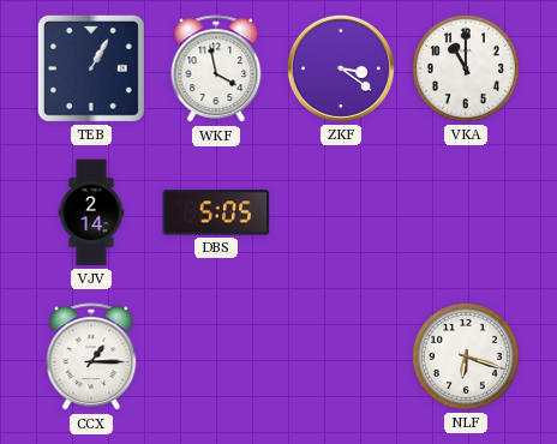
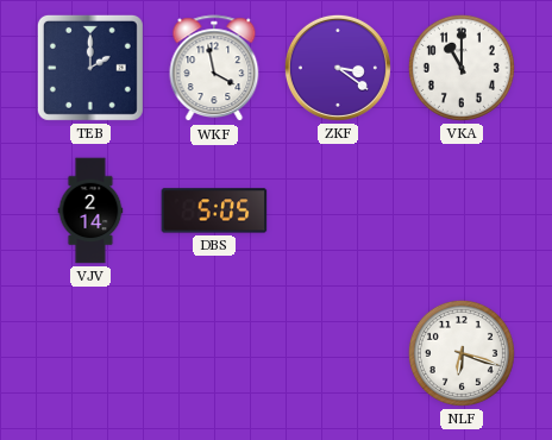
TEB: 1:05 -> 2:00
CCX: 1:15 -> none
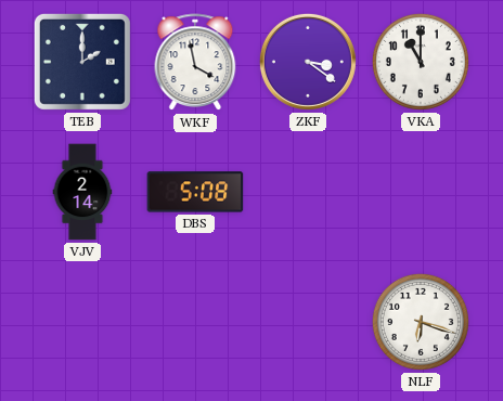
DBS: 5:05 -> 5:08
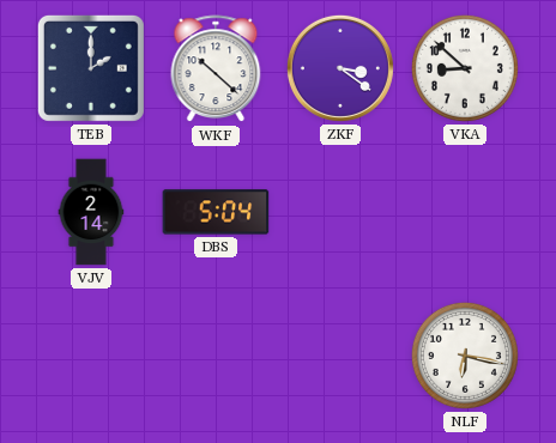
WKF: 3:58 -> 10:22
VKA: 11:00 -> 8:52
DBS: 5:08 -> 5:04
NLF: 6:18 -> 6:17
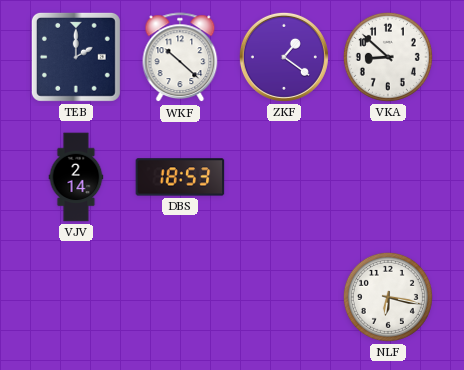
ZKF: 3:21 -> 1:21
DBS: 5:04 -> 18:53
